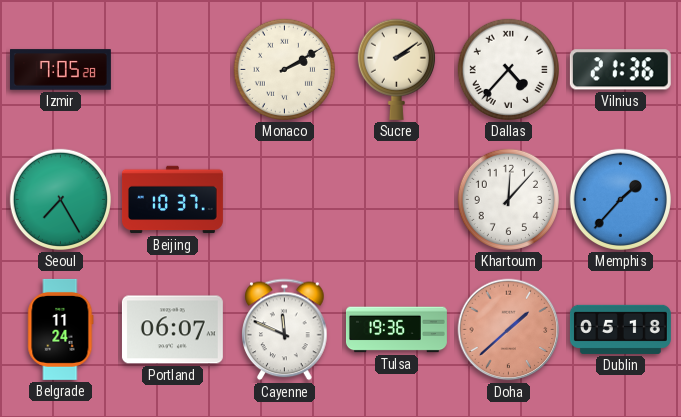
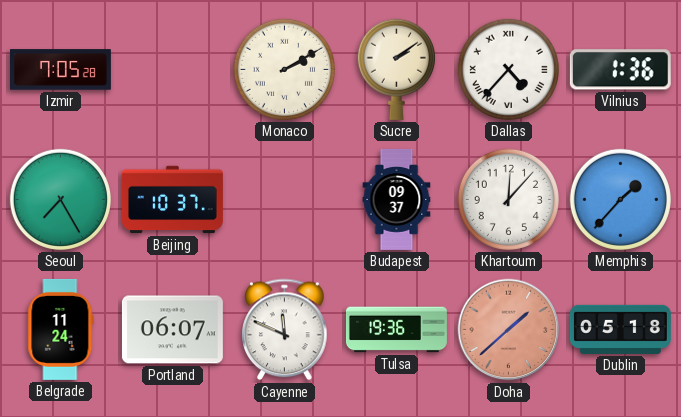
Vilnius: 21:36 -> 1:36
Budapest: none -> 09:37
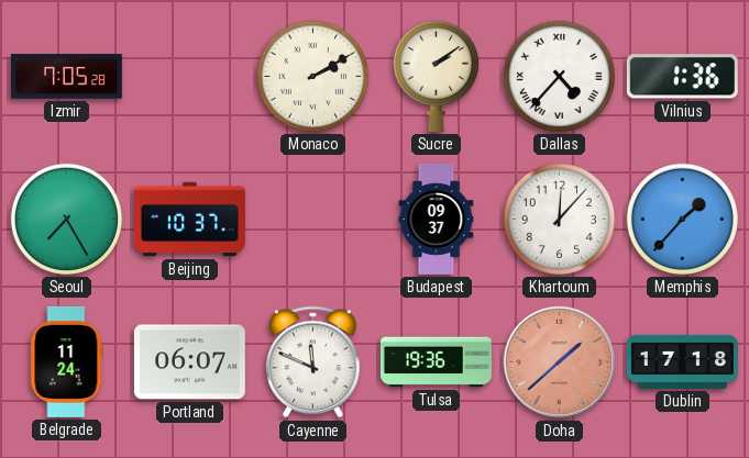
Dublin: 05:18 -> 17:18
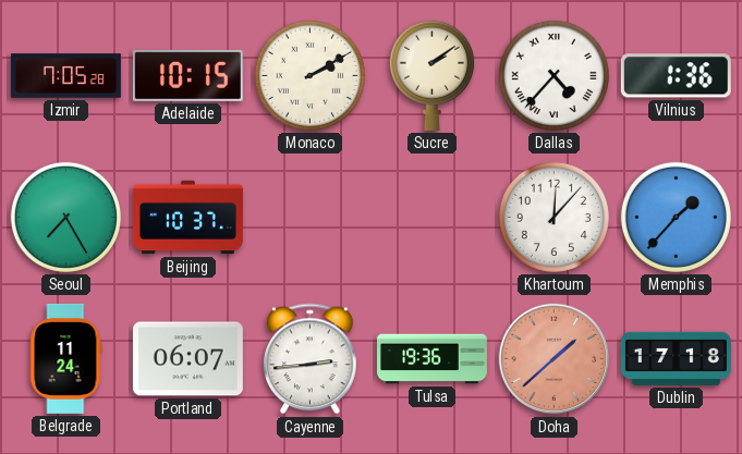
Adelaide: none -> 10:15
Budapest: 09:37 -> none
Cayenne: 11:49 -> 2:44
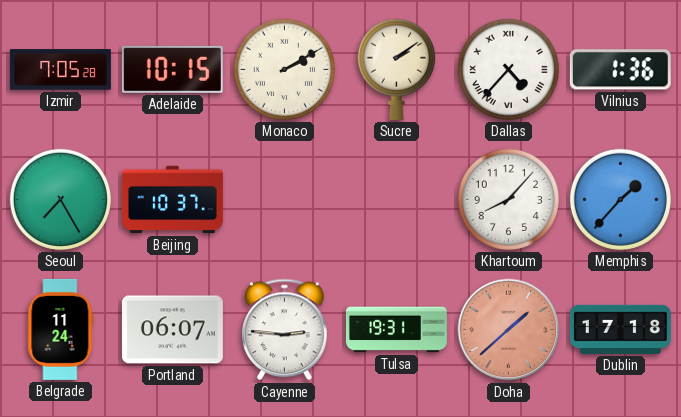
Khartoum: 12:07 -> 8:07
Cayenne: 2:44 -> 2:46
Tulsa: 19:36 -> 19:31
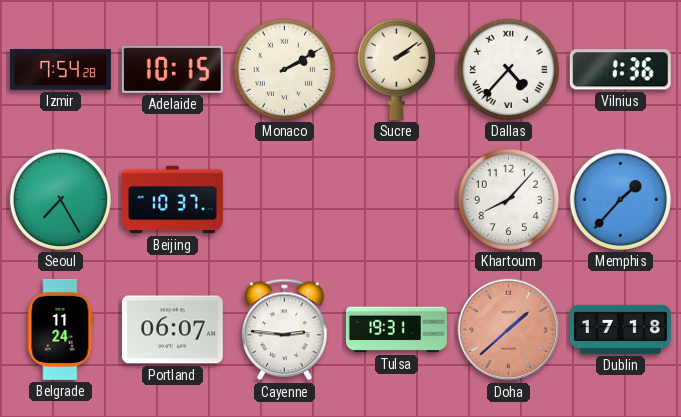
Izmir: 7:05 -> 7:54
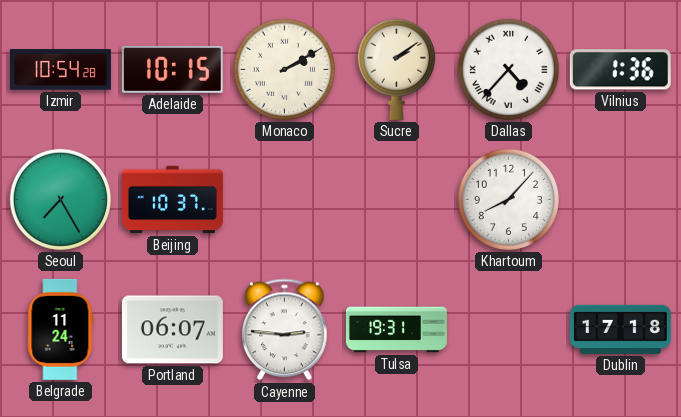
Izmir: 7:54 -> 10:54
Memphis: 1:37 -> none
Doha: 1:38 -> none
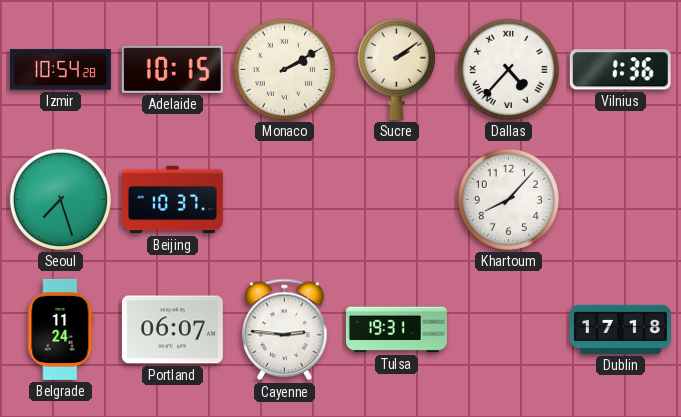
Seoul: 7:25 -> 7:27
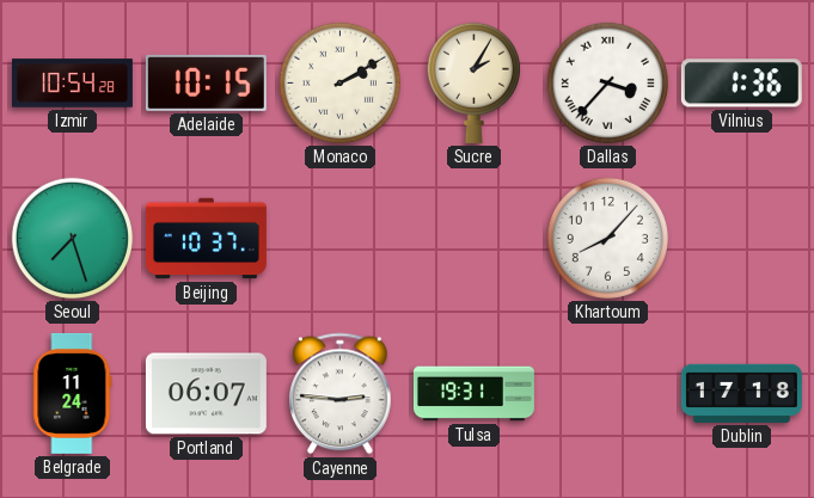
Sucre: 2:09 -> 2:05
Dallas: 4:37 -> 3:37
